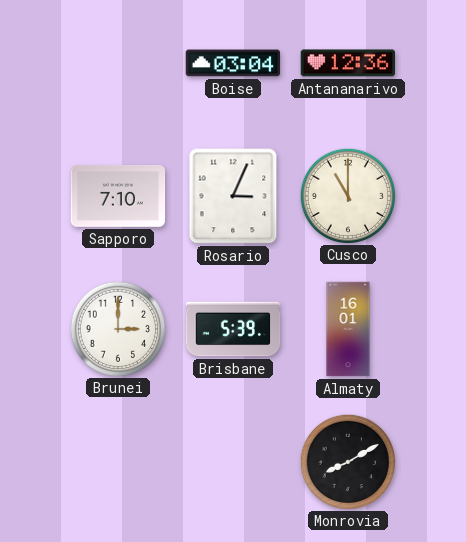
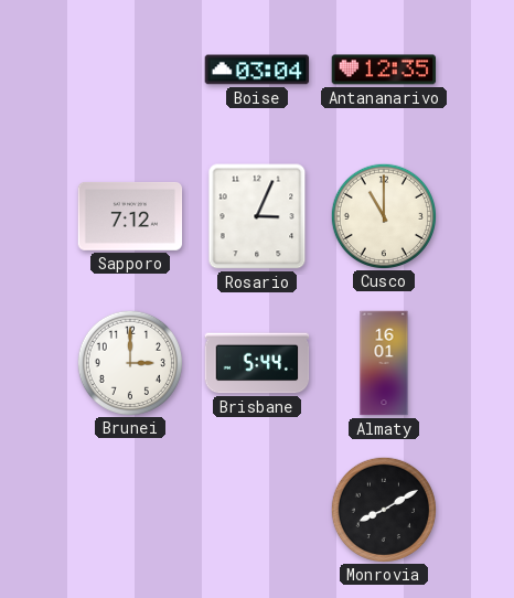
Antananarivo: 12:36 -> 12:35
Sapporo: 7:10 -> 7:12
Brisbane: 5:39 -> 5:44
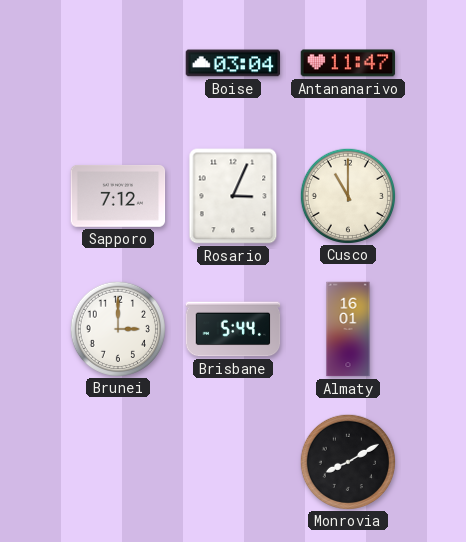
Antananarivo: 12:35 -> 11:47
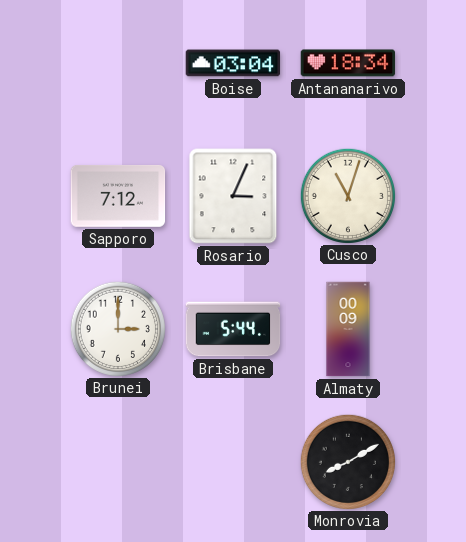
Antananarivo: 11:47 -> 18:34
Cusco: 11:00 -> 11:03
Almaty: 16:01 -> 00:09
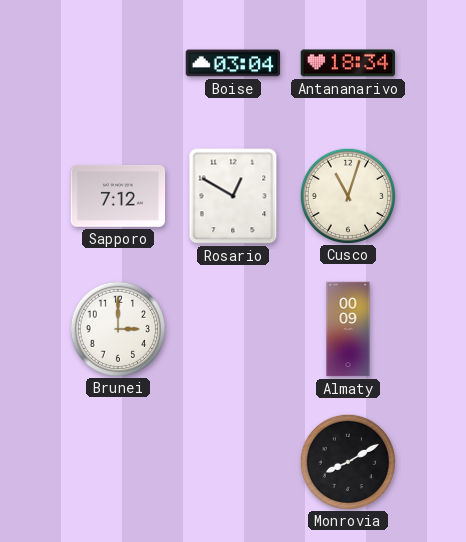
Rosario: 3:04 -> 12:50
Brisbane: 5:44 -> none
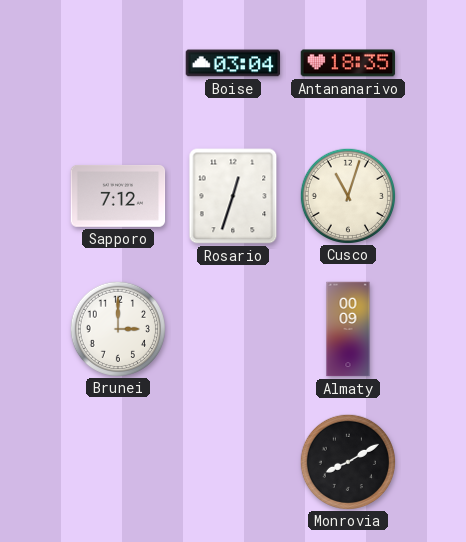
Antananarivo: 18:34 -> 18:35
Rosario: 12:50 -> 12:33
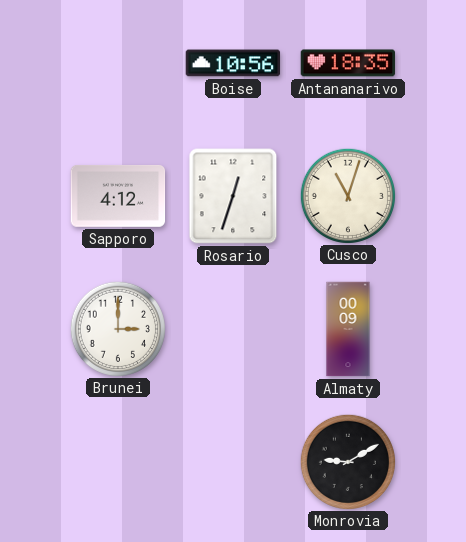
Boise: 03:04 -> 10:56
Sapporo: 7:12 -> 4:12
Monrovia: 8:10 -> 9:10
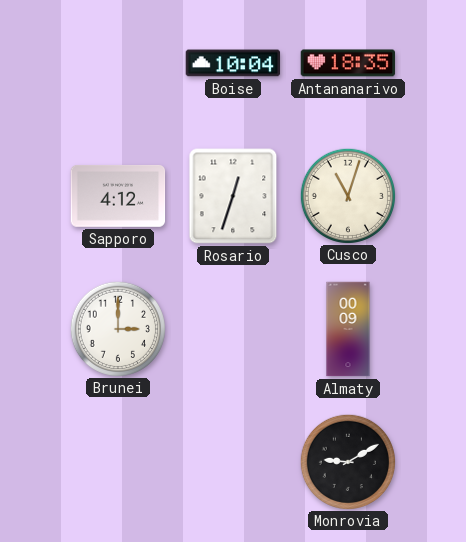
Boise: 10:56 -> 10:04
